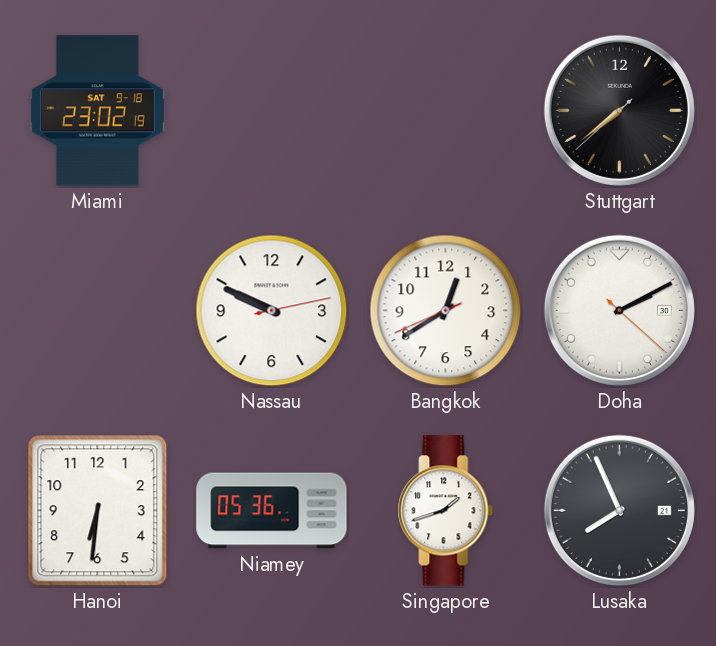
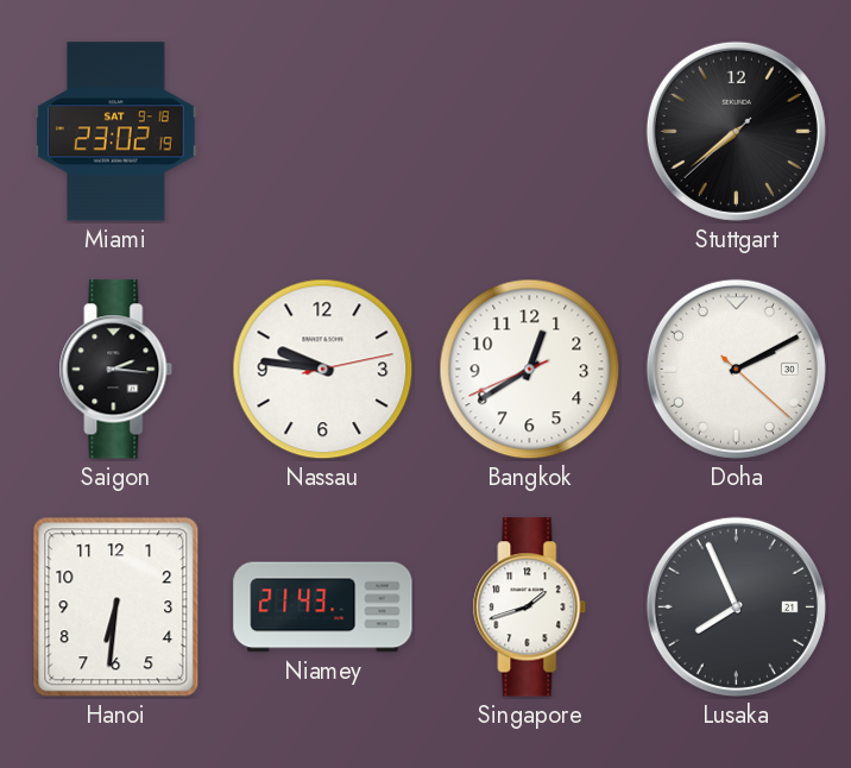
Saigon: none -> 2:16
Nassau: 9:49 -> 9:46
Niamey: 05:36 -> 21:43
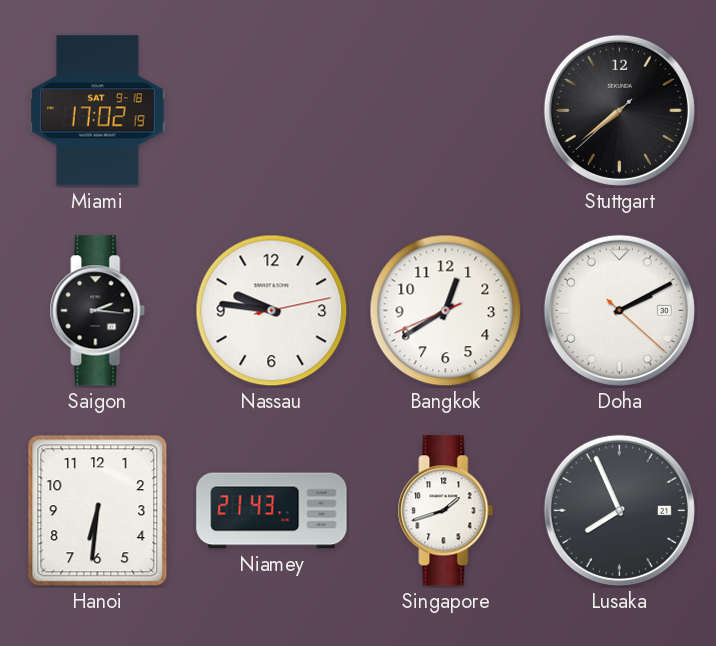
Miami: 23:02 -> 17:02
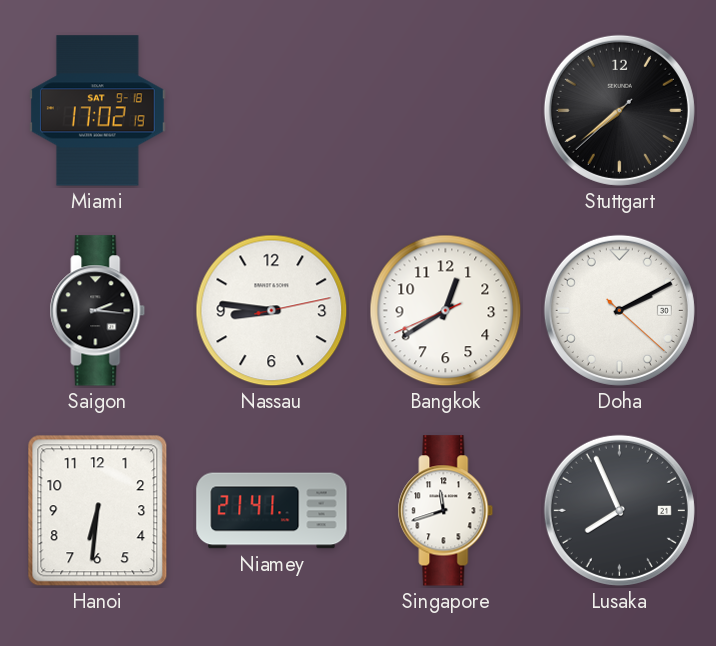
Nassau: 9:46 -> 8:46
Niamey: 21:43 -> 21:41
Singapore: 1:42 -> 11:42
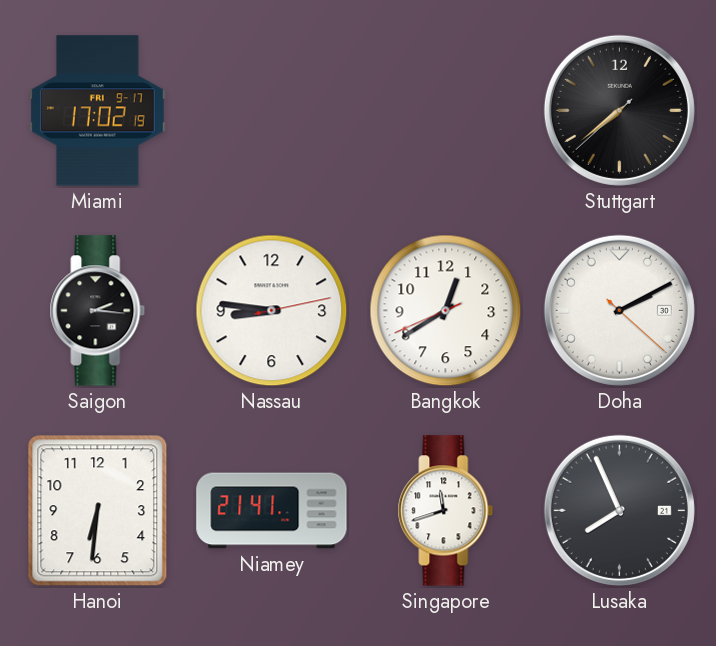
Miami date: SAT 9-18 -> FRI 9-17
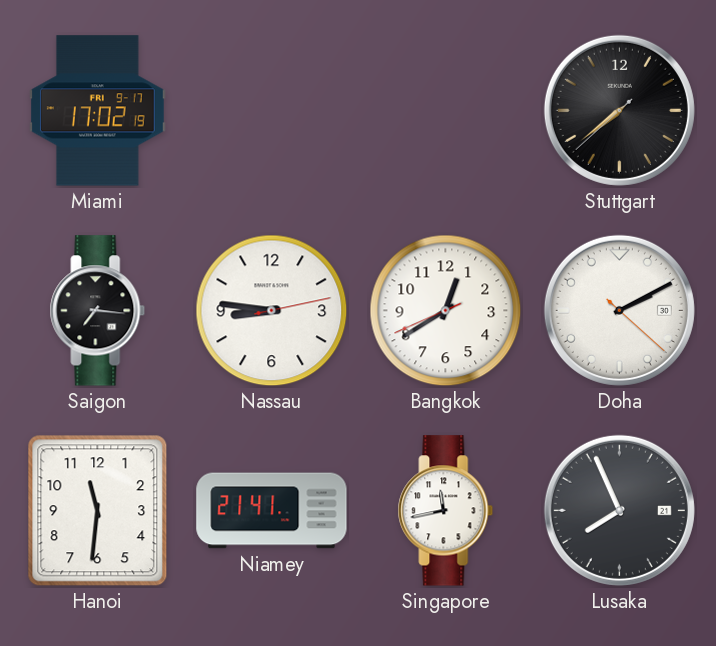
Saigon: 2:16 -> 7:16
Hanoi: 6:31 -> 11:31
Singapore: 11:42 -> 11:43
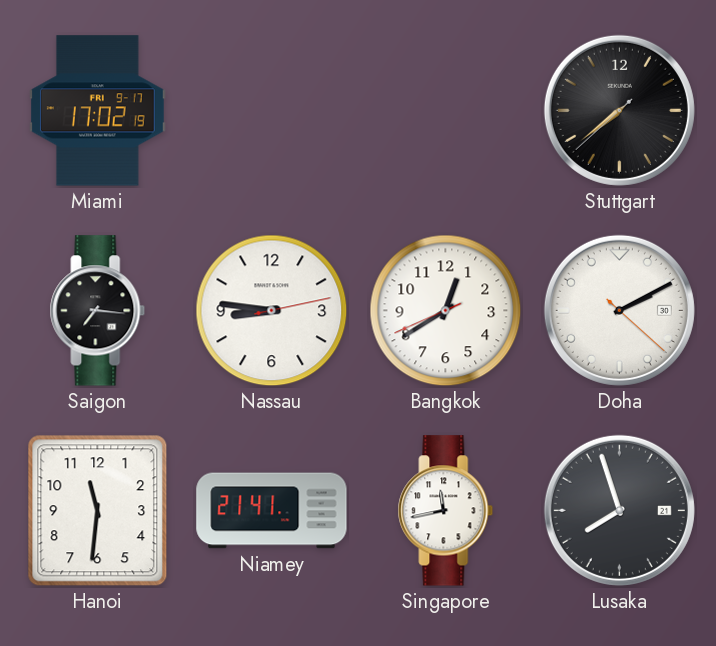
Lusaka: 7:56 -> 7:57
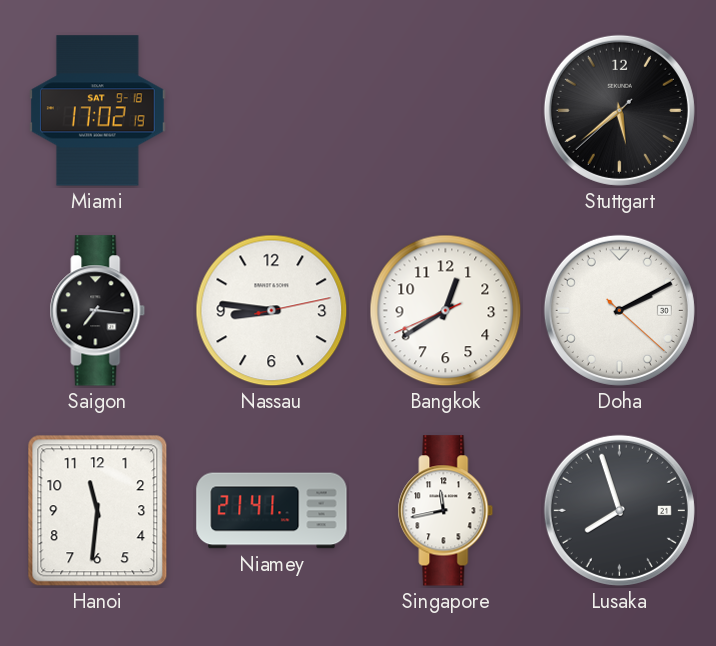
Miami date: FRI 9-17 -> SAT 9-18
Stuttgart: 7:38 -> 5:38
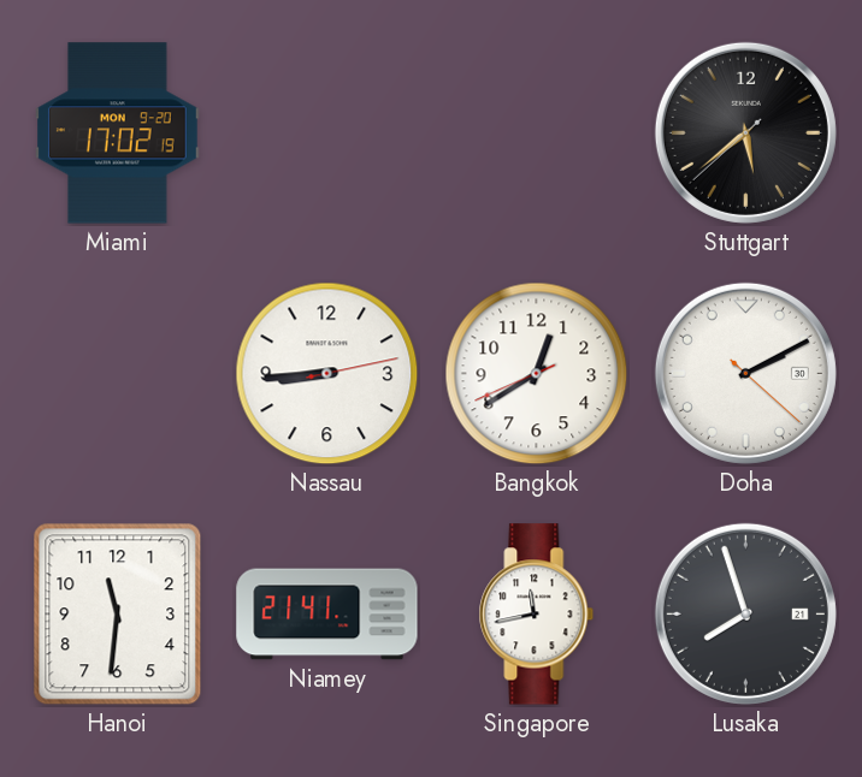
Miami date: SAT 9-18 -> MON 9-20
Saigon: 7:16 -> none
Nassau: 8:46 -> 8:44
